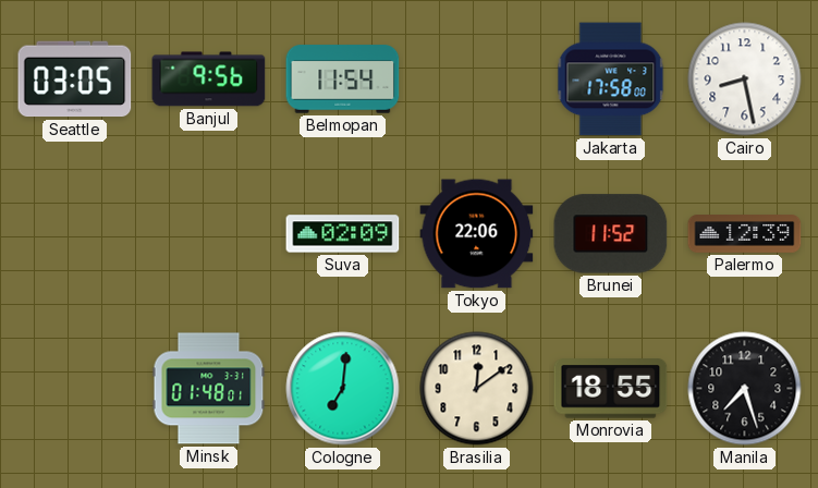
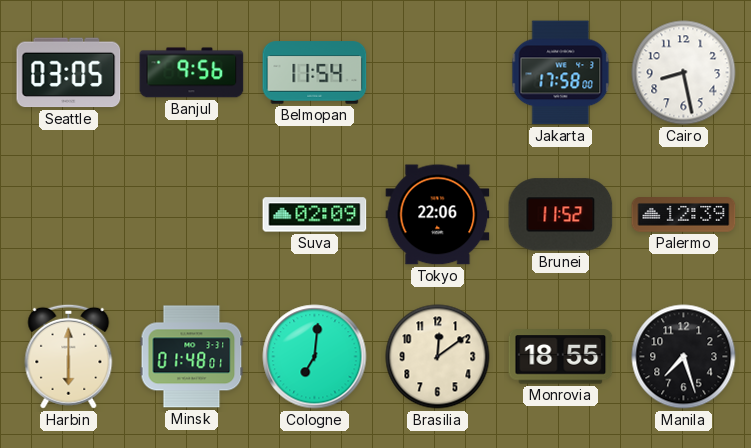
Harbin: none -> 6:00
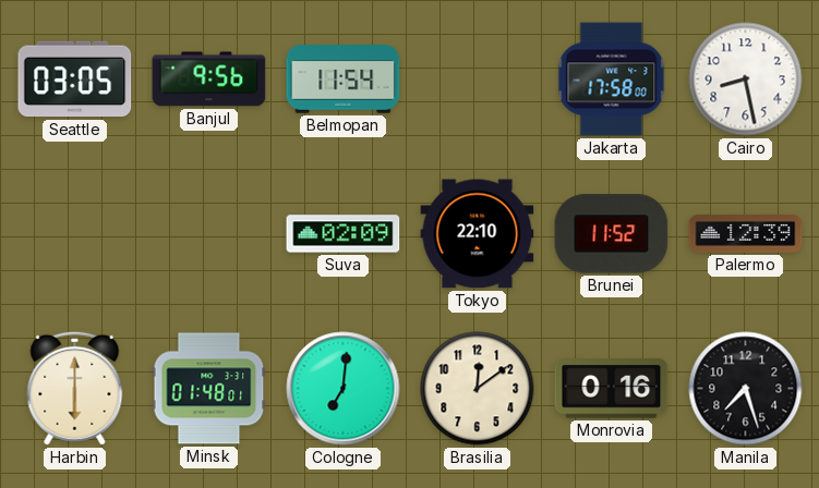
Tokyo: 22:06 -> 22:10
Monrovia: 18:55 -> 0:16
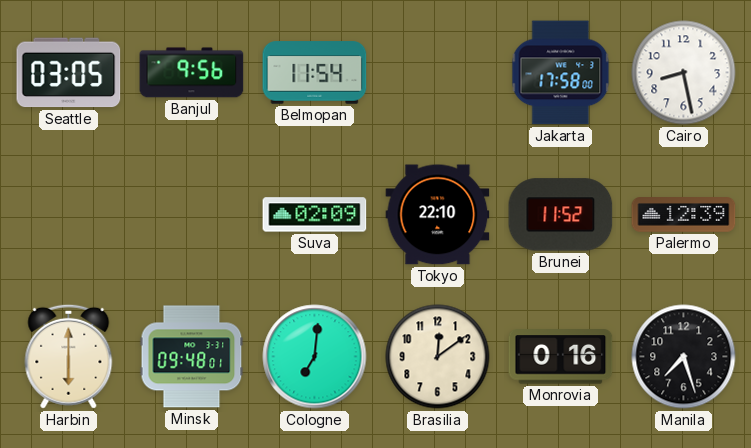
Minsk: 01:48 -> 09:48
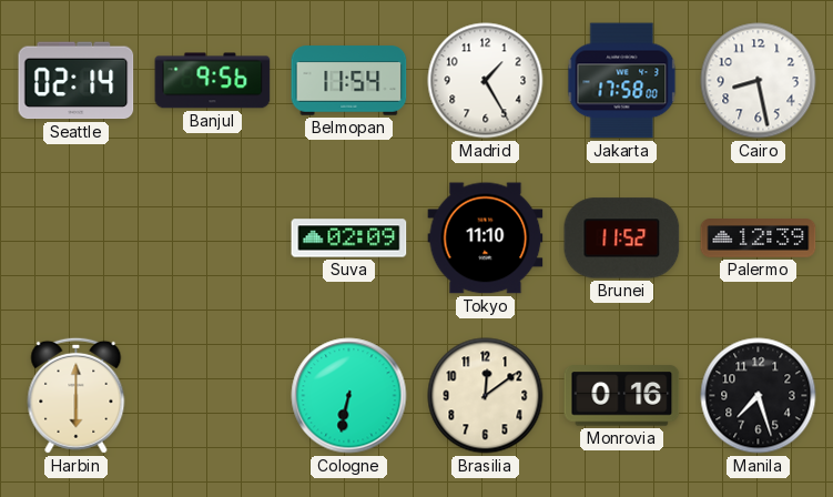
Seattle: 03:05 -> 02:14
Madrid: none -> 1:25
Tokyo: 22:10 -> 11:10
Minsk: 09:48 -> none
Cologne: 7:01 -> 6:32
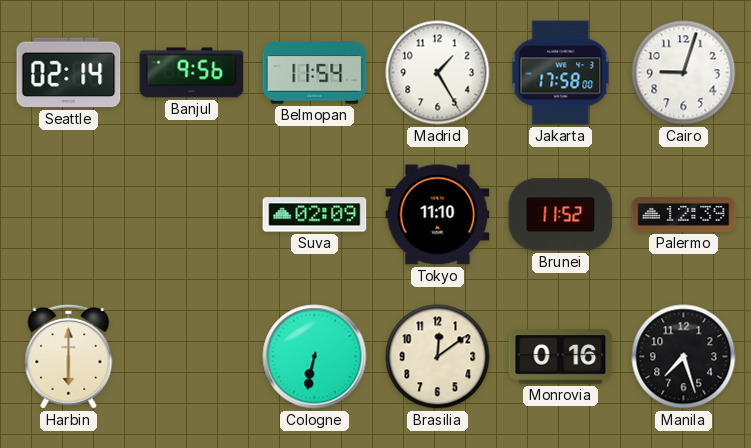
Cairo: 8:28 -> 9:03
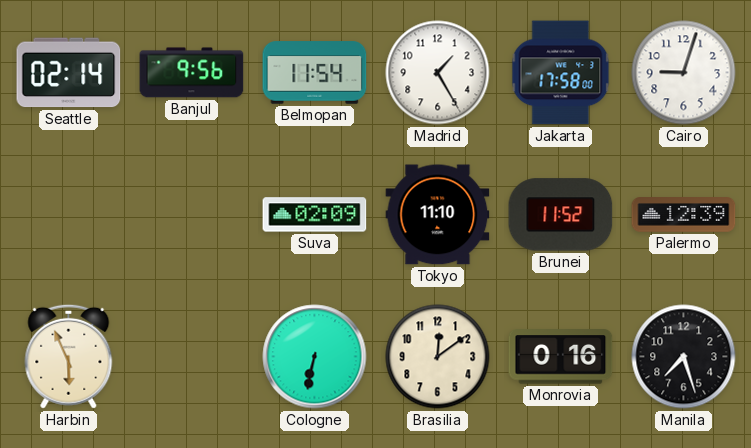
Harbin: 6:00 -> 5:56
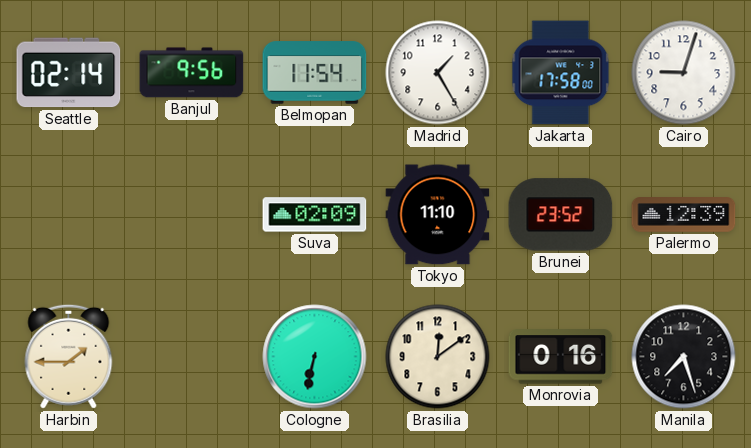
Brunei: 11:52 -> 23:52
Harbin: 5:56 -> 1:45
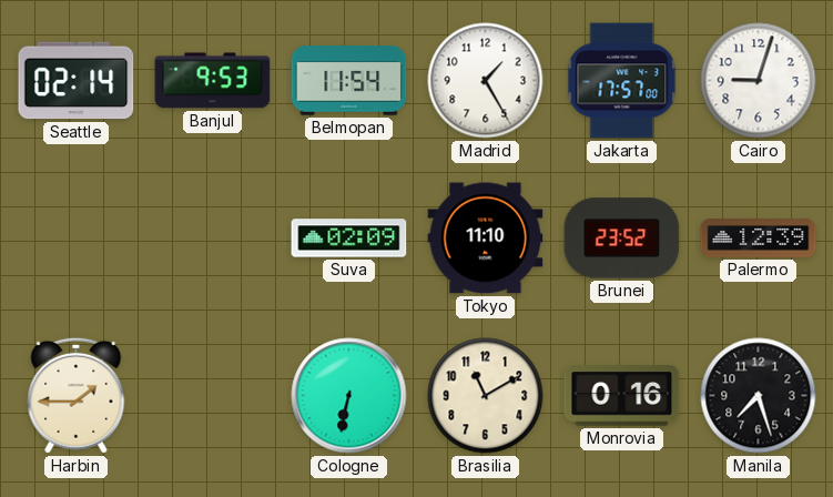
Banjul: 9:56 -> 9:53
Jakarta: 17:58 -> 17:57
Brasilia: 12:09 -> 11:10
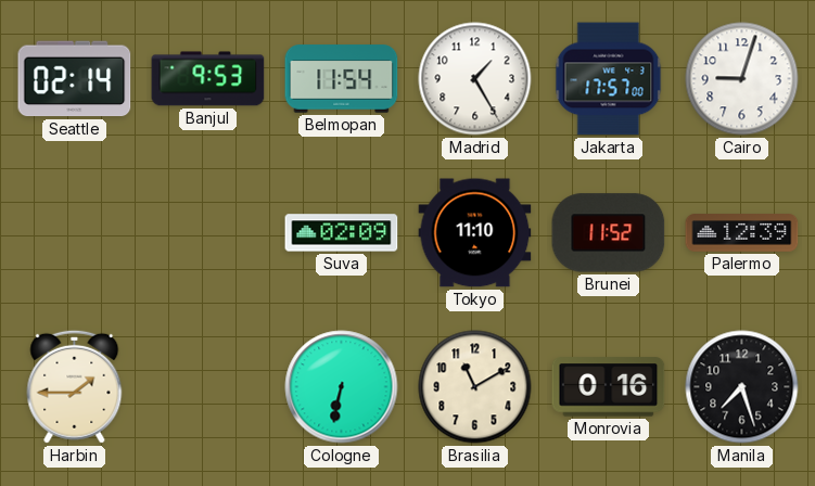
Brunei: 23:52 -> 11:52
